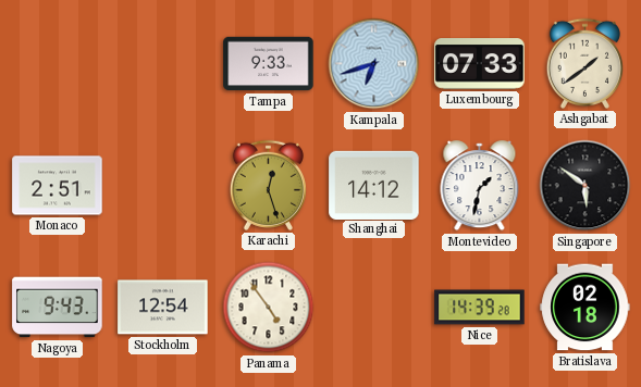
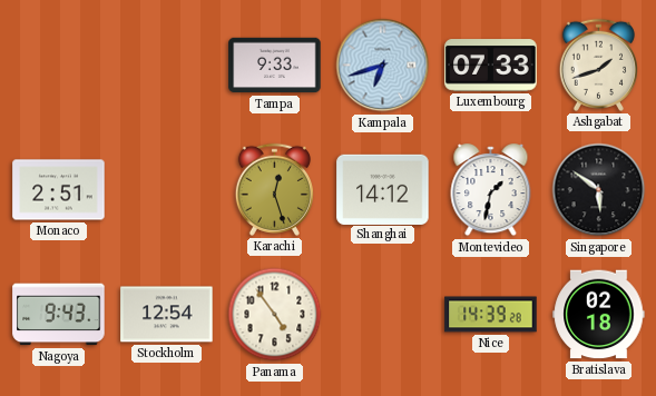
Ashgabat: 1:39 -> 1:42
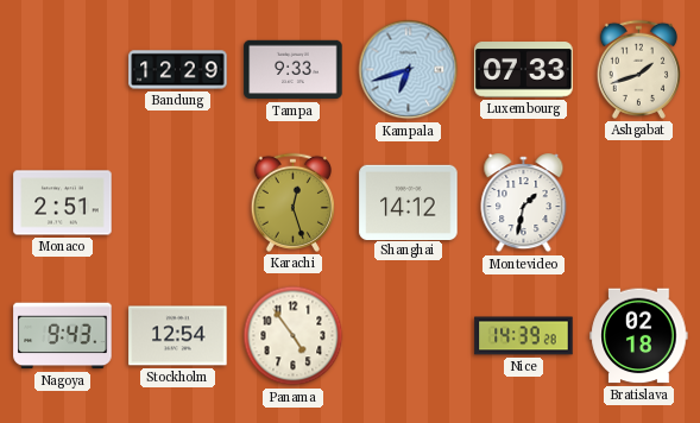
Bandung: none -> 12:29
Singapore: 5:51 -> none
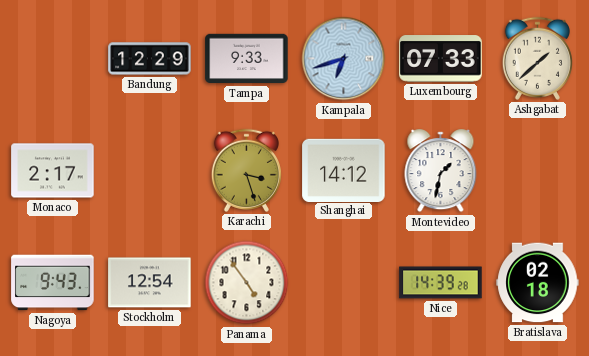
Ashgabat: 1:42 -> 1:38
Monaco: 2:51 -> 2:17
Karachi: 12:27 -> 3:27
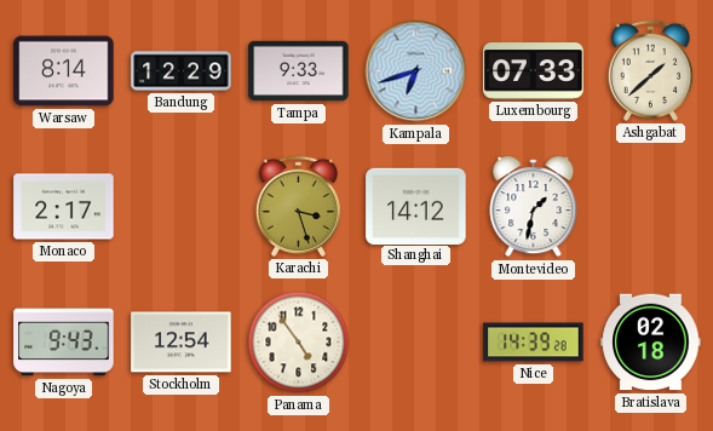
Warsaw: none -> 8:14
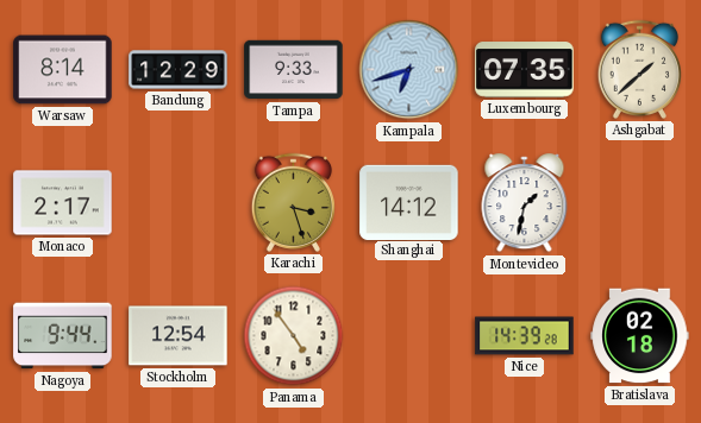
Luxembourg: 07:33 -> 07:35
Nagoya: 9:43 -> 9:44
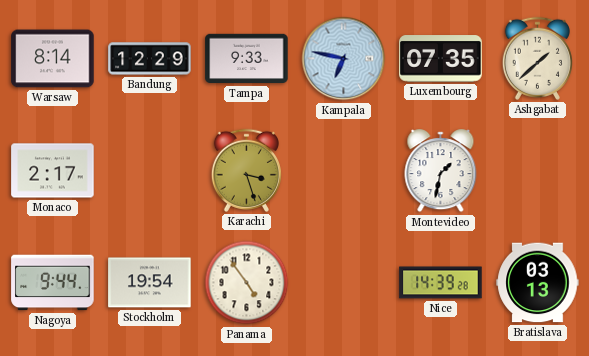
Kampala: 6:42 -> 6:47
Shanghai: 14:12 -> none
Stockholm: 12:54 -> 19:54
Bratislava: 02:18 -> 03:13
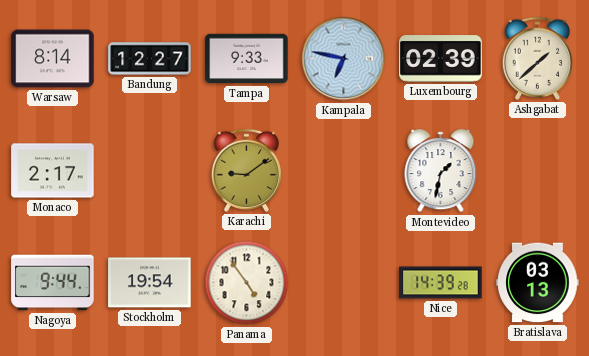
Bandung: 12:29 -> 12:27
Luxembourg: 07:35 -> 02:39
Karachi: 3:27 -> 9:09
